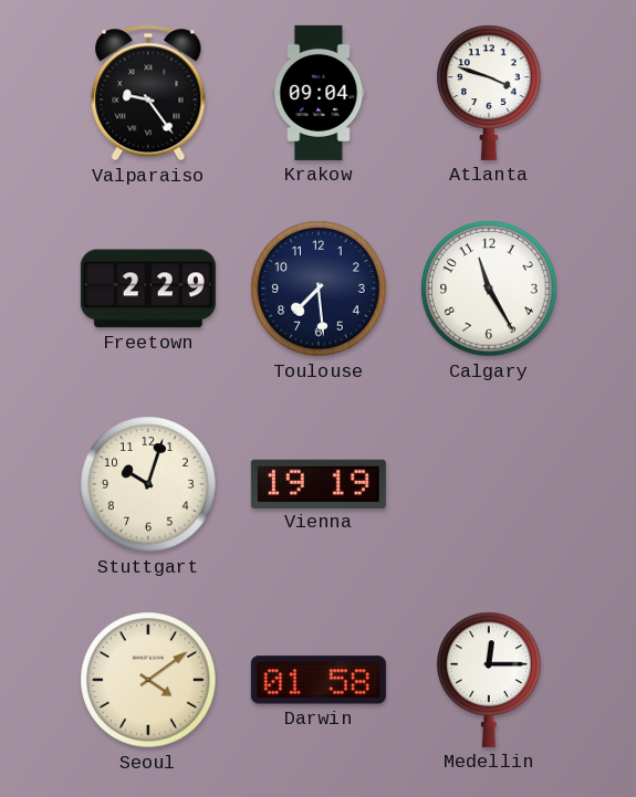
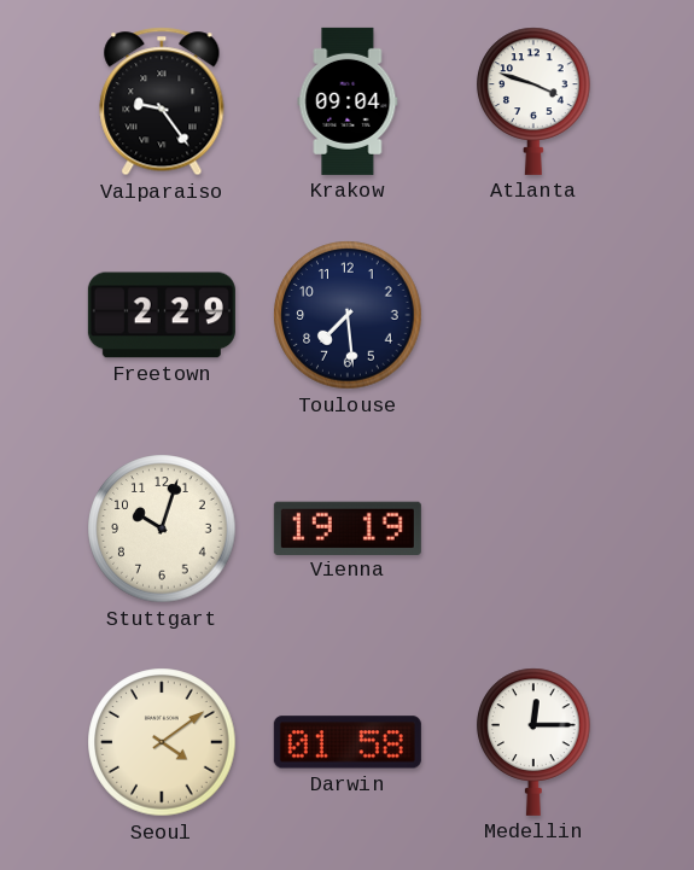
Calgary: 11:25 -> none
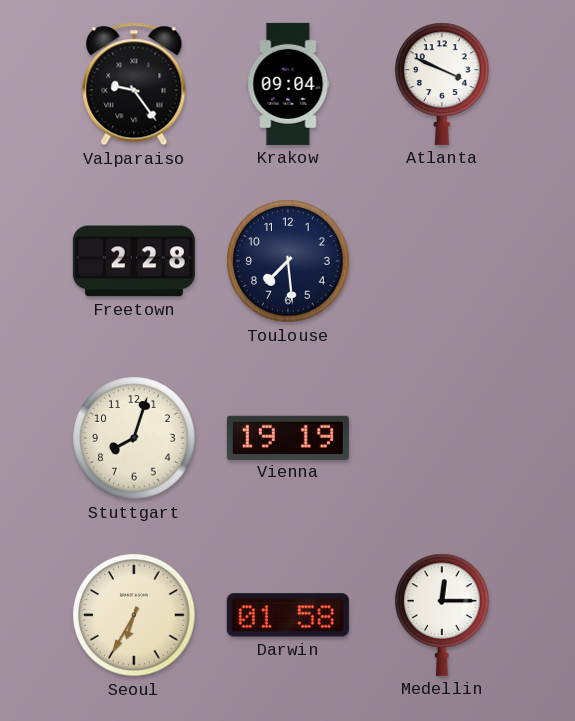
Atlanta: 3:48 -> 3:49
Freetown: 2:29 -> 2:28
Stuttgart: 10:03 -> 8:03
Seoul: 4:09 -> 6:35
